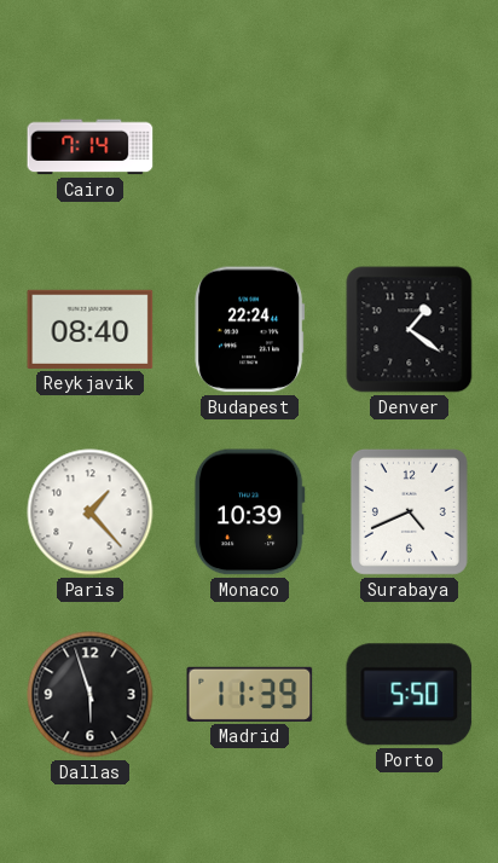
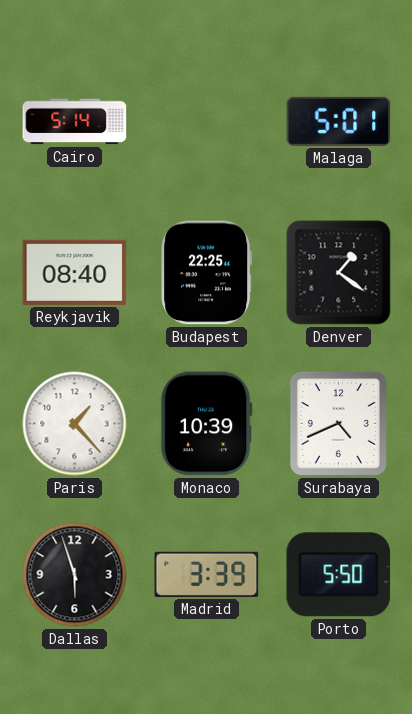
Cairo: 7:14 -> 5:14
Malaga: none -> 5:01
Budapest: 22:24 -> 22:25
Madrid: 11:39 -> 3:39
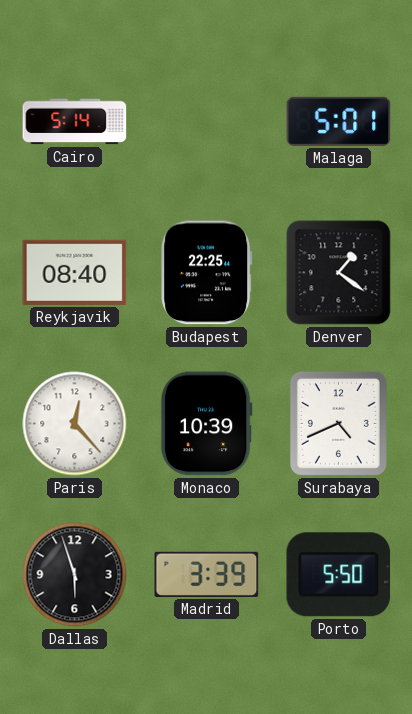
Paris: 1:23 -> 12:23
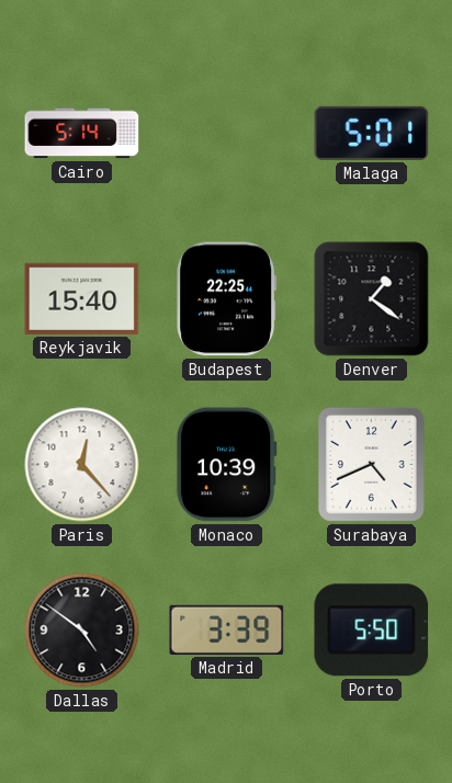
Reykjavik: 08:40 -> 15:40
Dallas: 5:57 -> 4:51
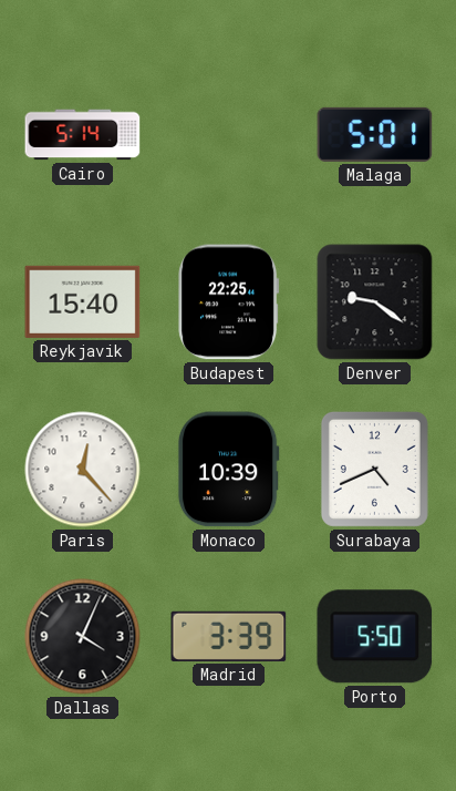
Denver: 1:21 -> 9:21
Dallas: 4:51 -> 4:04
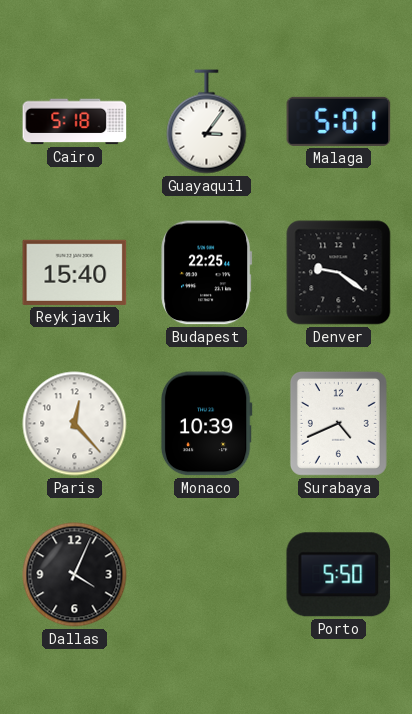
Cairo: 5:14 -> 5:18
Guayaquil: none -> 3:06
Madrid: 3:39 -> none
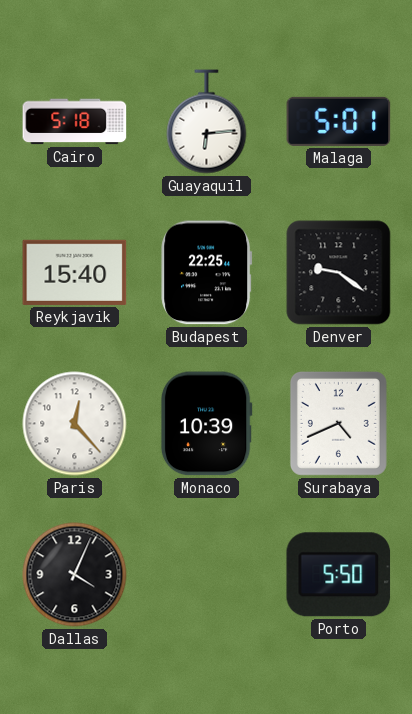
Guayaquil: 3:06 -> 6:14
